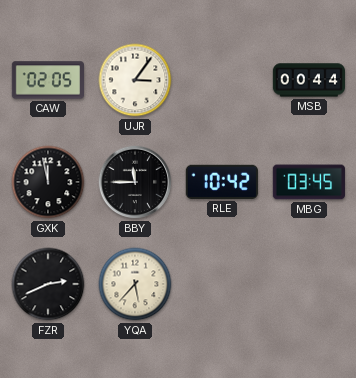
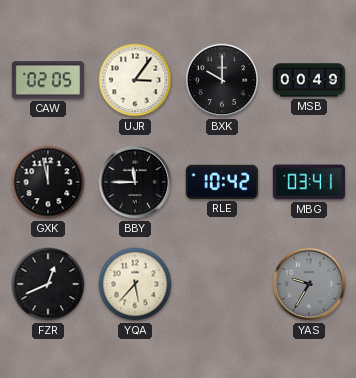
BXK: none -> 10:00
MSB: 00:44 -> 00:49
MBG: 03:45 -> 03:41
FZR: 2:41 -> 12:41
YAS: none -> 9:35
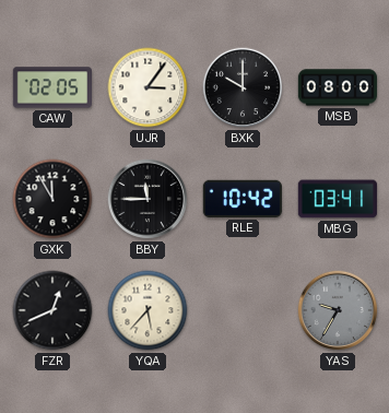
MSB: 00:49 -> 08:00
GXK: 11:58 -> 11:55
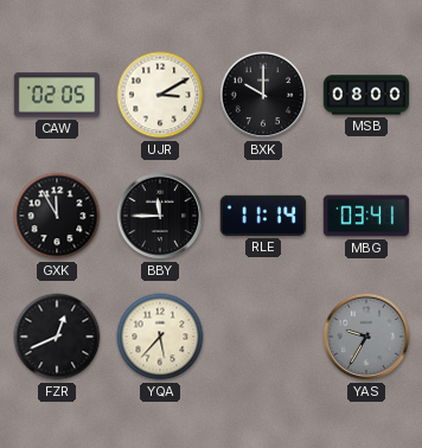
UJR: 3:06 -> 3:10
RLE: 10:42 -> 11:14
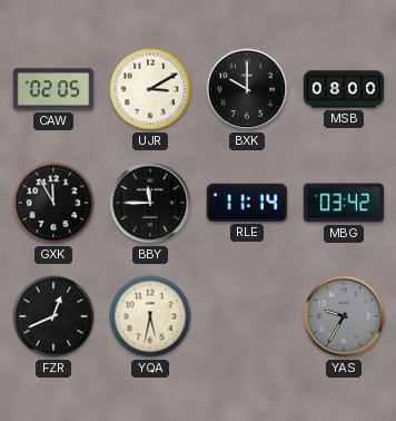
MBG: 03:41 -> 03:42
YQA: 5:37 -> 5:32
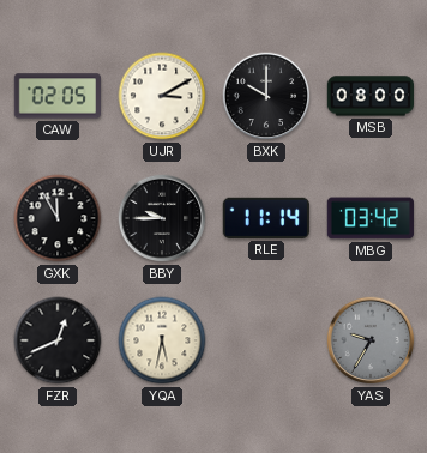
BBY: 11:45 -> 9:45
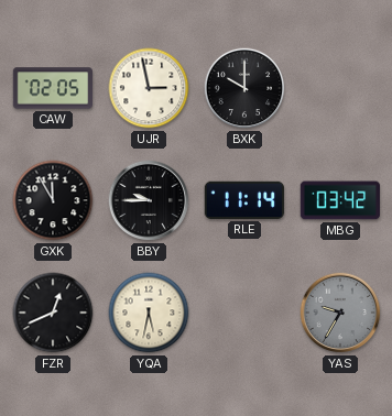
UJR: 3:10 -> 2:58
MSB: 08:00 -> none
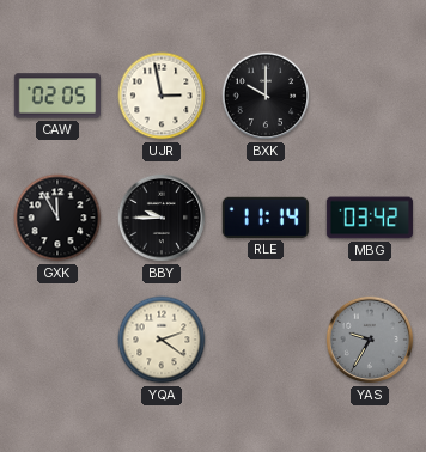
FZR: 12:41 -> none
YQA: 5:32 -> 2:21
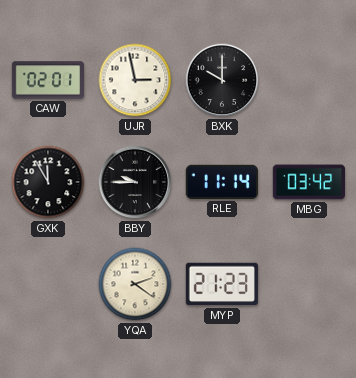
CAW: 02:05 -> 02:01
MYP: none -> 21:23
YAS: 9:35 -> none
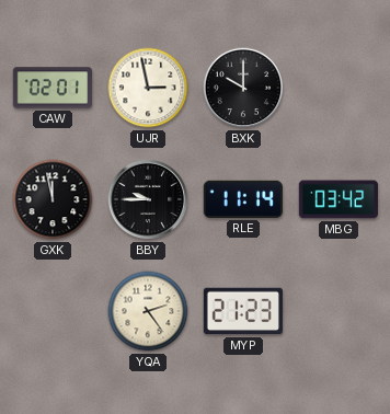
GXK: 11:55 -> 11:58
YQA: 2:21 -> 2:24
